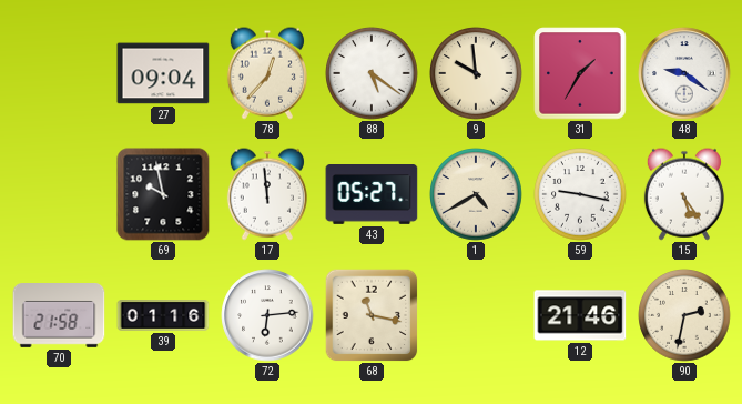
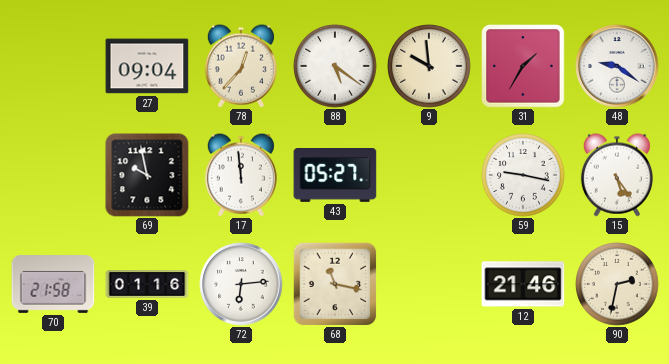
1: 4:40 -> none
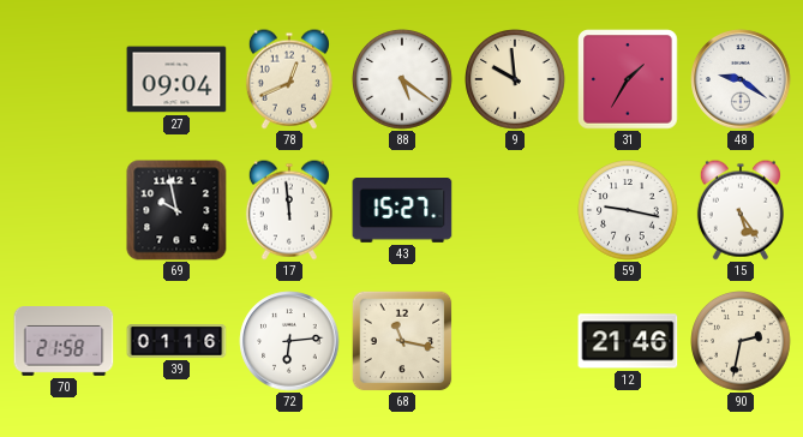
78: 12:37 -> 12:41
43: 05:27 -> 15:27
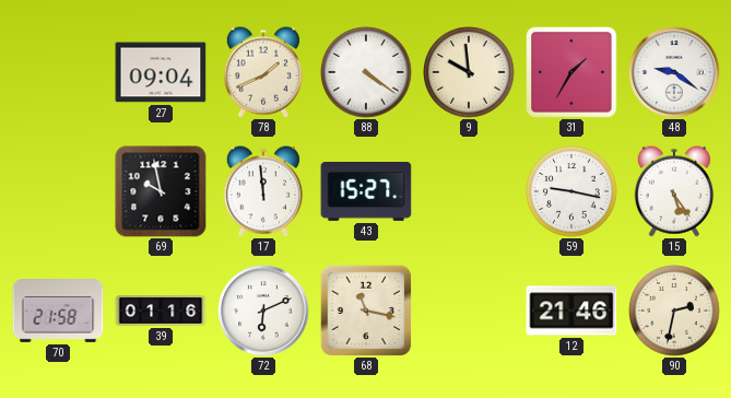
78: 12:41 -> 1:41
88: 5:21 -> 4:21
72: 6:14 -> 6:11
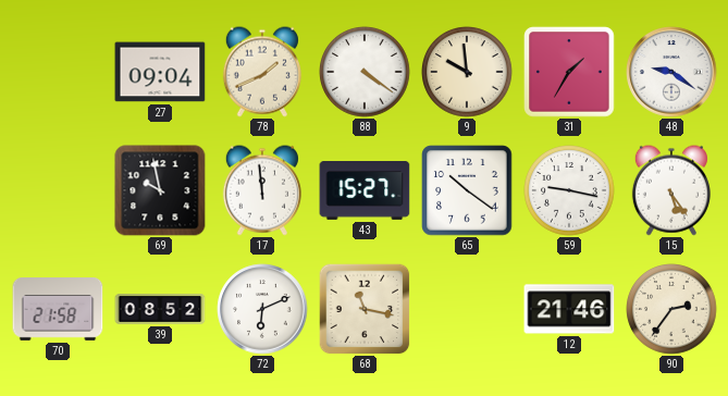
65: none -> 10:21
39: 01:16 -> 08:52
90: 2:32 -> 2:36
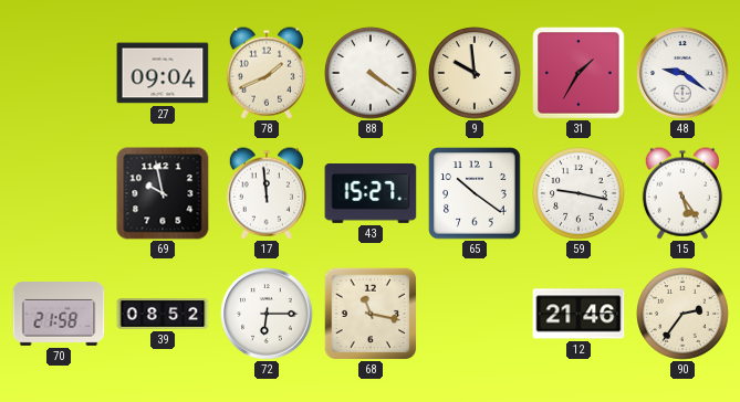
72: 6:11 -> 6:15
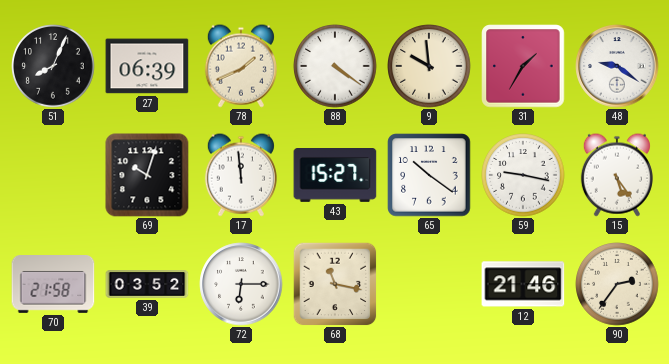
51: none -> 8:04
27: 09:04 -> 06:39
69: 9:58 -> 10:03
39: 08:52 -> 03:52
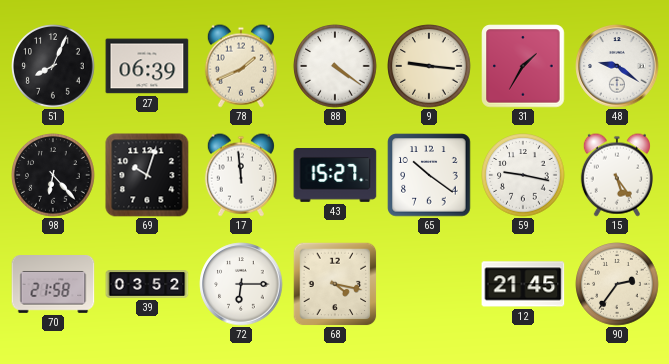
9: 9:59 -> 9:16
98: none -> 6:23
68: 11:17 -> 4:17
12: 21:46 -> 21:45
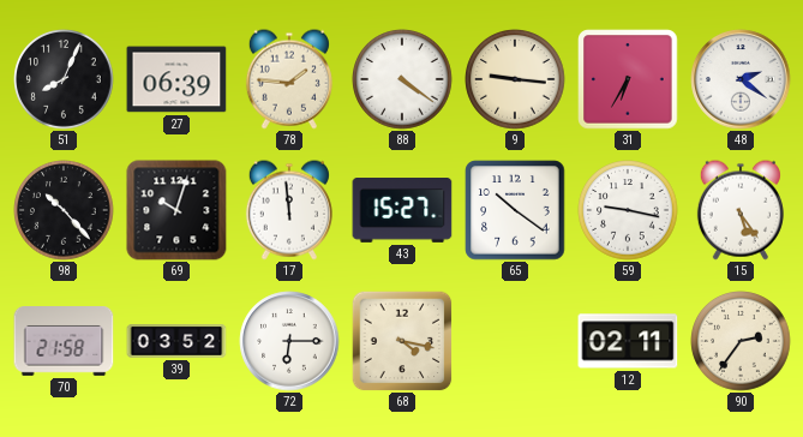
78: 1:41 -> 1:46
31: 1:35 -> 6:35
48: 9:21 -> 2:21
98: 6:23 -> 10:23
12: 21:45 -> 02:11
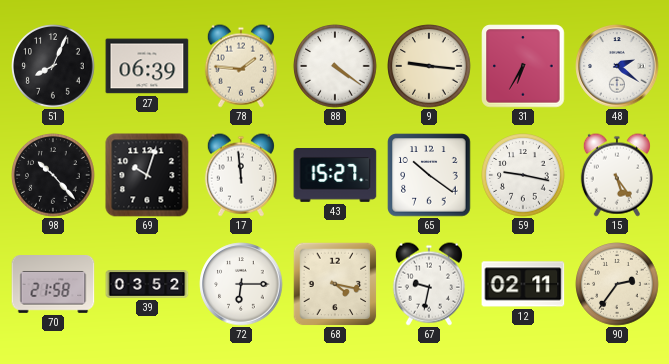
67: none -> 9:32
